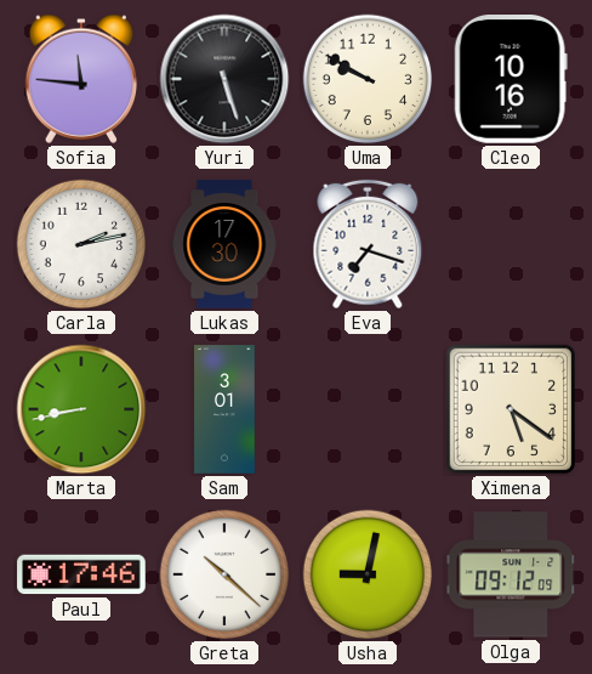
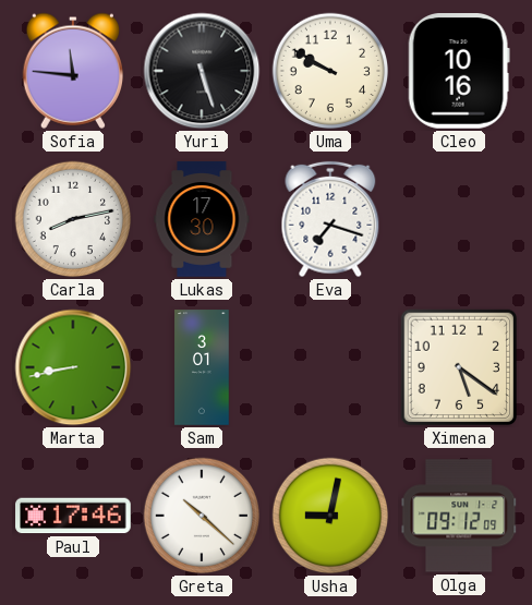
Carla: 2:13 -> 8:13
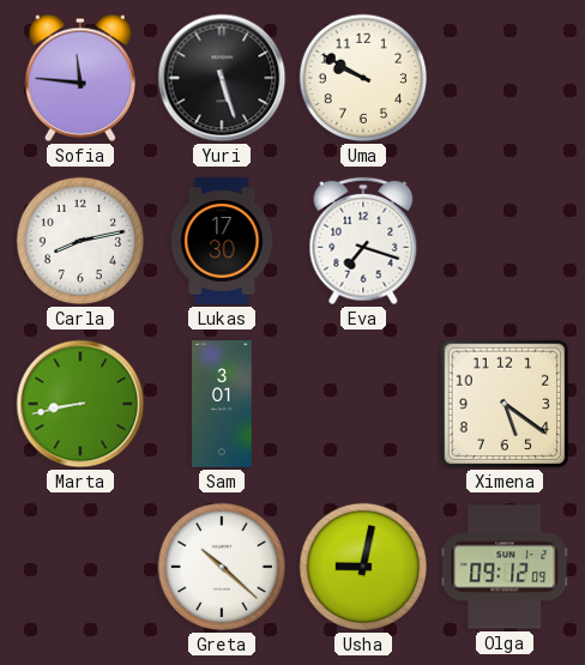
Cleo: 10:16 -> none
Paul: 17:46 -> none
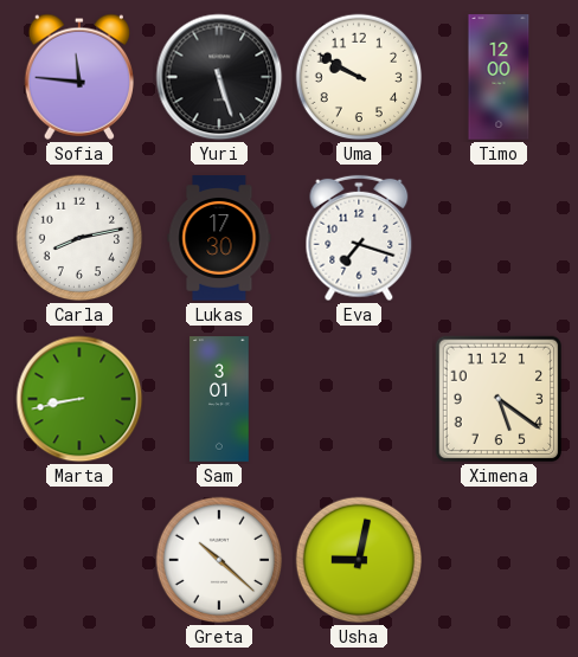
Timo: none -> 12:00
Olga: 09:12 -> none
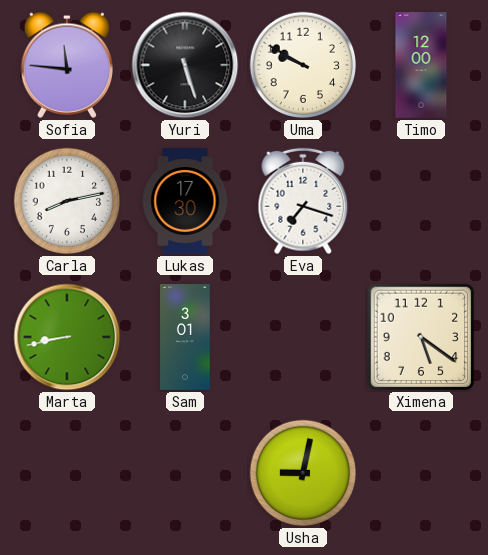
Greta: 10:22 -> none
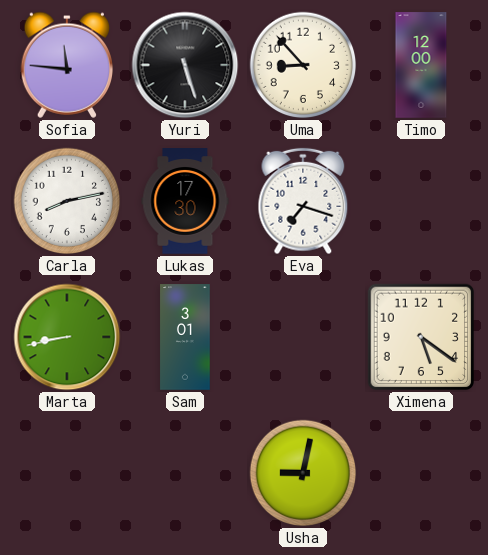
Uma: 9:50 -> 8:53
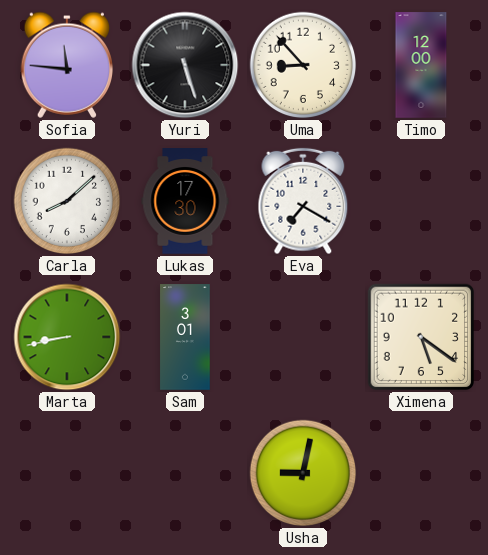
Carla: 8:13 -> 8:08
Eva: 7:18 -> 7:20
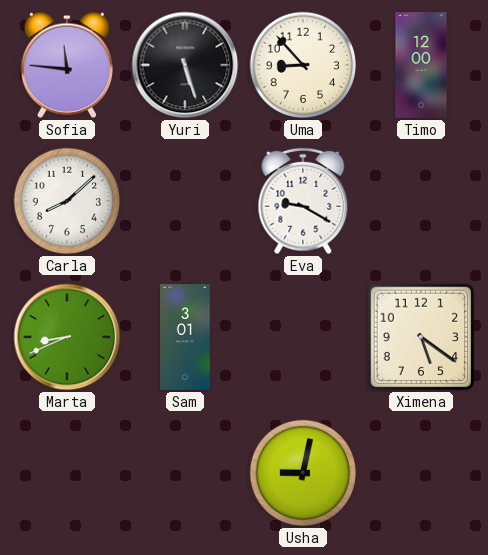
Lukas: 17:30 -> none
Eva: 7:20 -> 9:20
Marta: 8:43 -> 8:41
